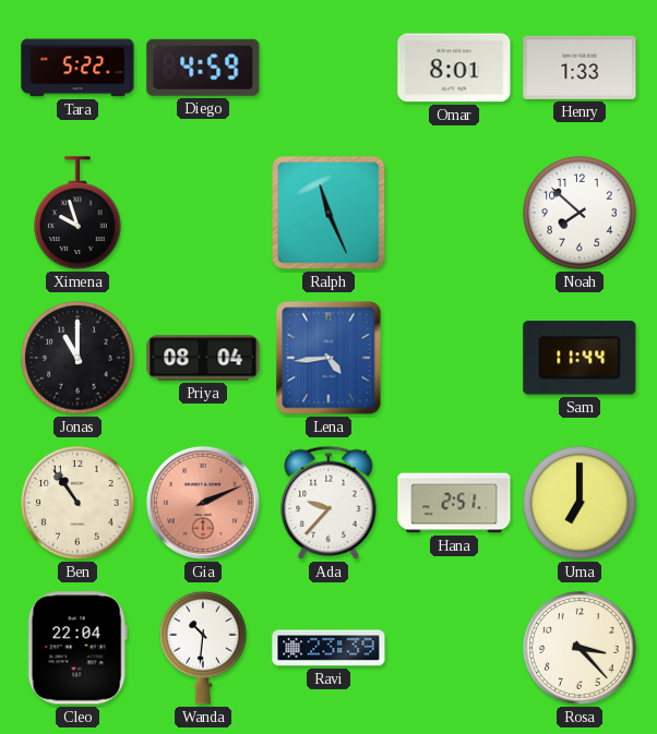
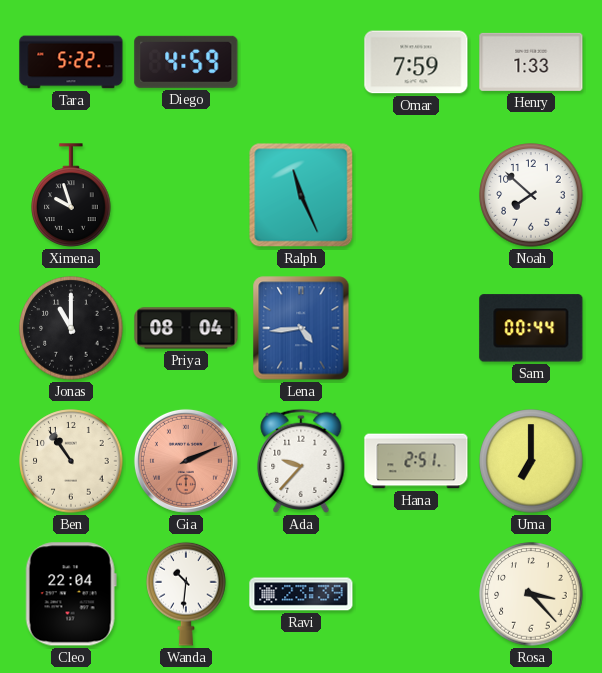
Omar: 8:01 -> 7:59
Sam: 11:44 -> 00:44
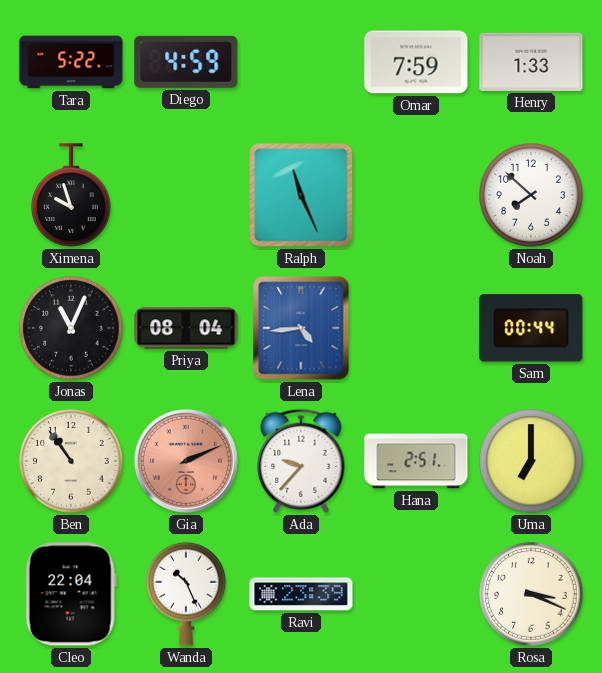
Jonas: 11:00 -> 11:04
Wanda: 10:31 -> 10:26
Rosa: 3:23 -> 3:19
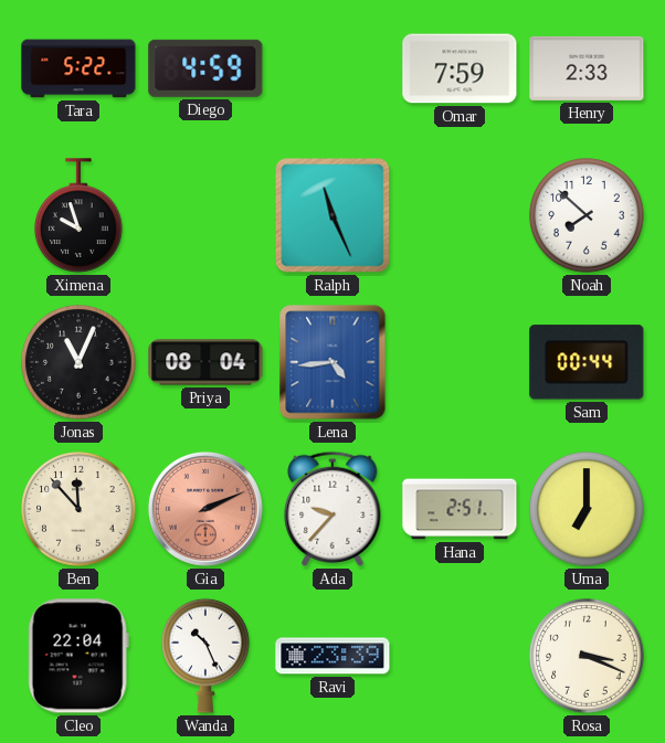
Henry: 1:33 -> 2:33
Ben: 10:54 -> 11:53
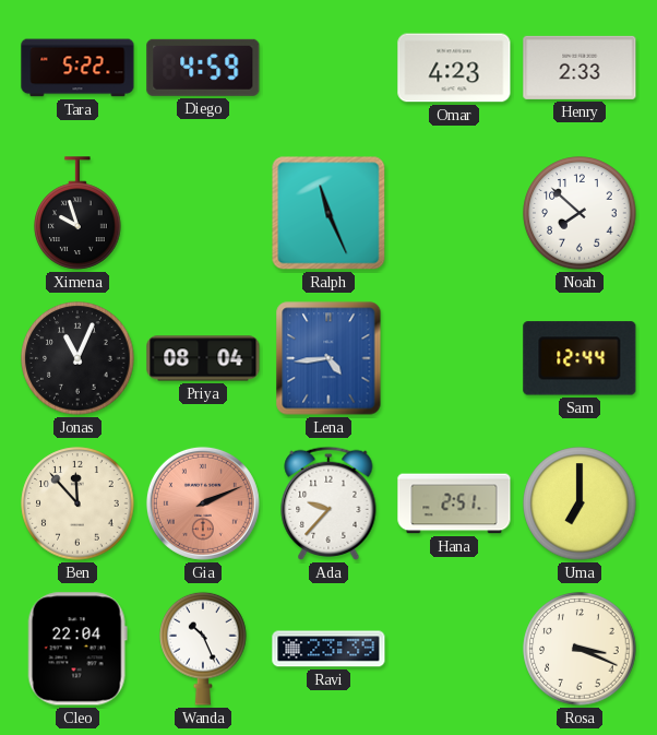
Omar: 7:59 -> 4:23
Sam: 00:44 -> 12:44
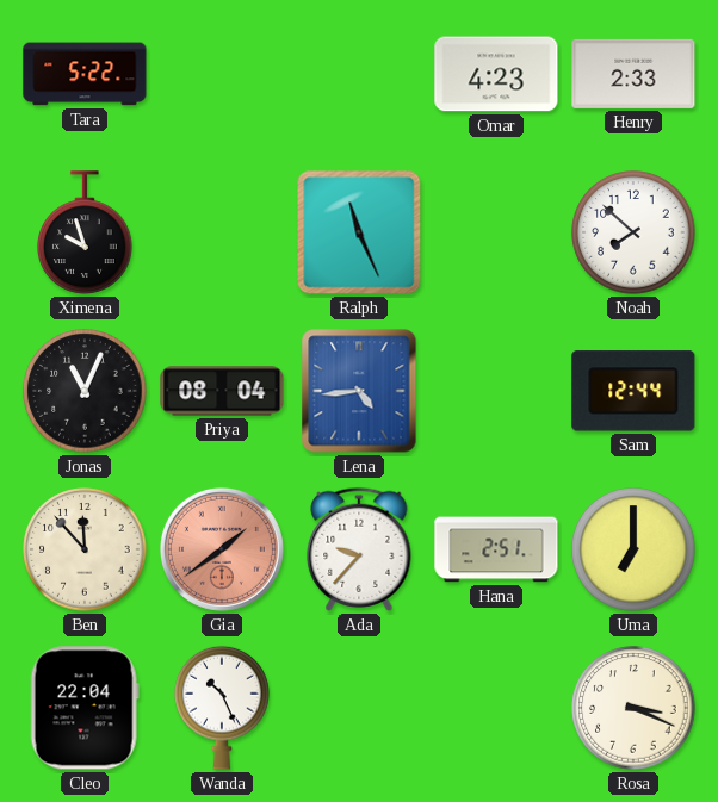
Diego: 4:59 -> none
Gia: 2:11 -> 1:39
Ravi: 23:39 -> none
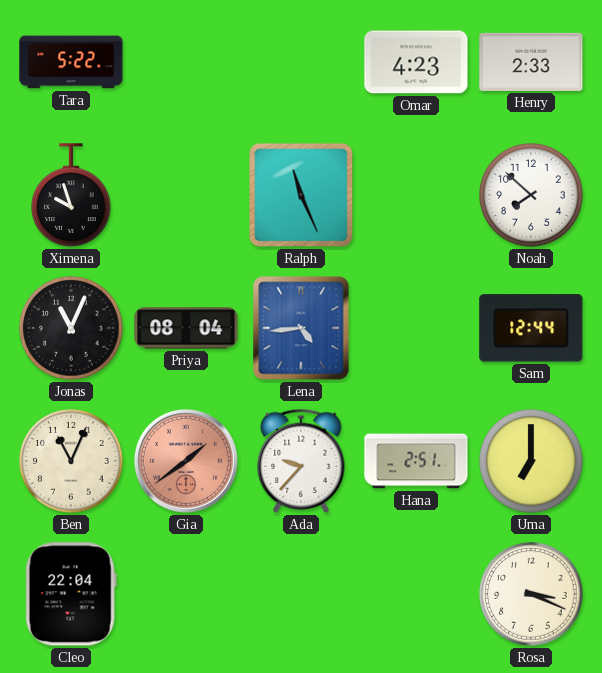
Ben: 11:53 -> 11:04
Wanda: 10:26 -> none
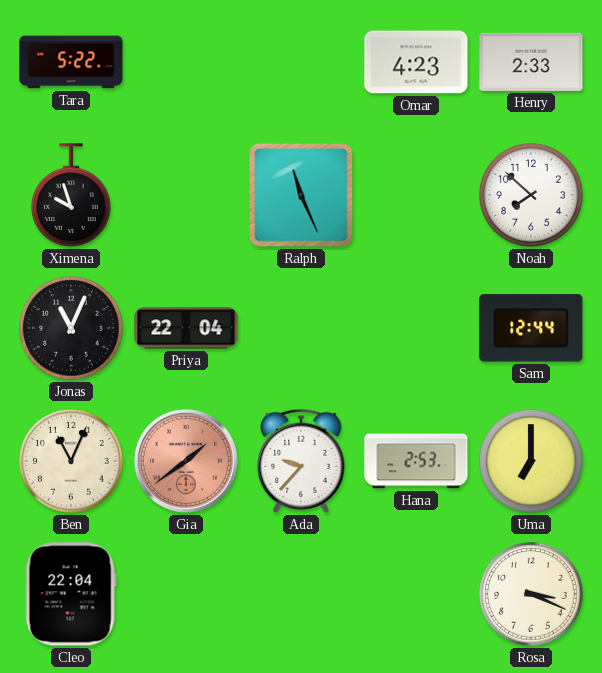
Priya: 08:04 -> 22:04
Lena: 4:44 -> none
Hana: 2:51 -> 2:53
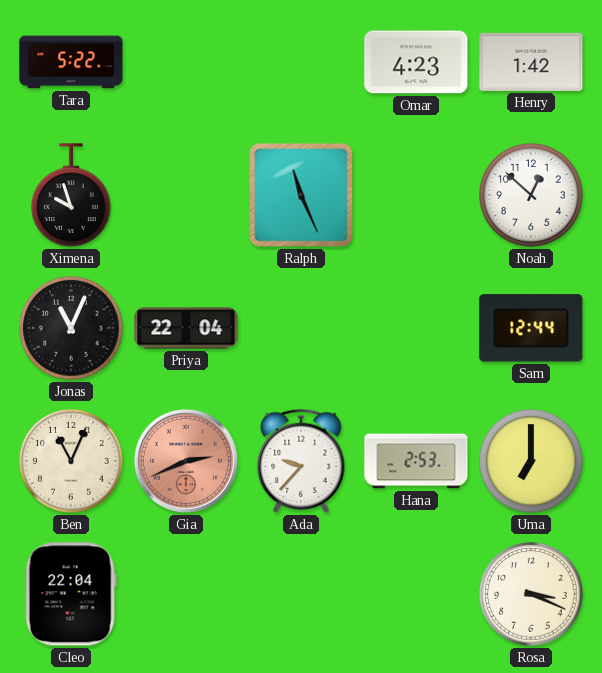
Henry: 2:33 -> 1:42
Noah: 7:52 -> 12:52
Gia: 1:39 -> 2:41
